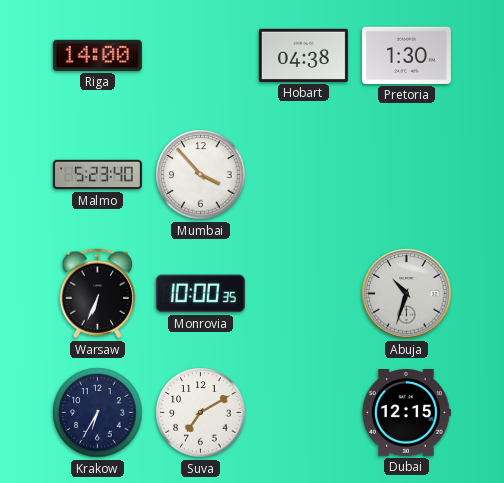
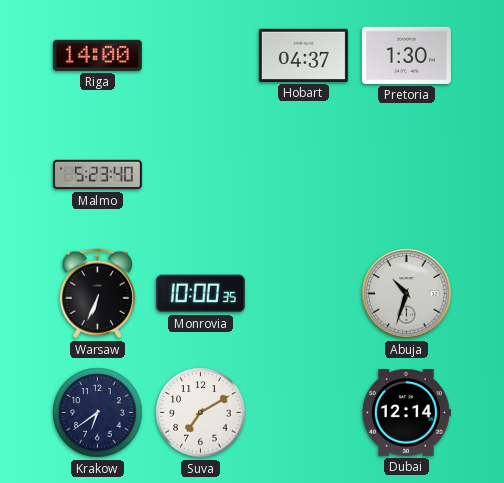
Hobart: 04:38 -> 04:37
Mumbai: 3:53 -> none
Krakow: 6:35 -> 6:39
Dubai: 12:15 -> 12:14
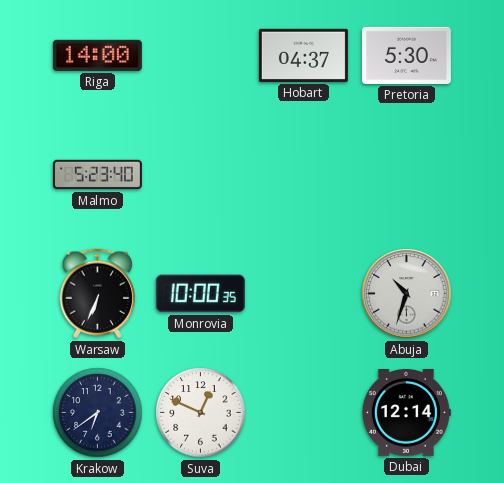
Pretoria: 1:30 -> 5:30
Suva: 7:10 -> 12:49
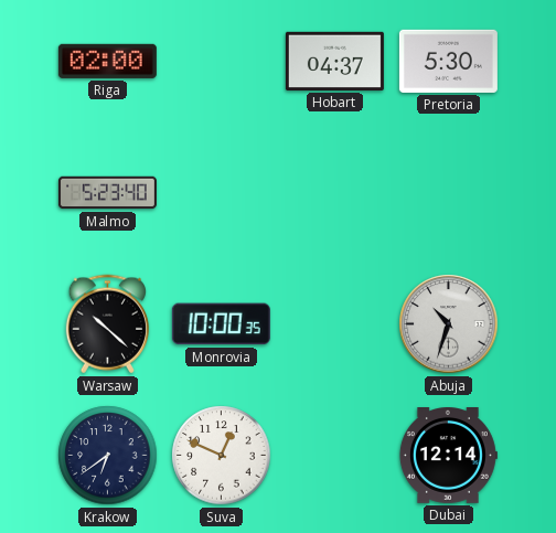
Riga: 14:00 -> 02:00
Warsaw: 6:34 -> 10:22
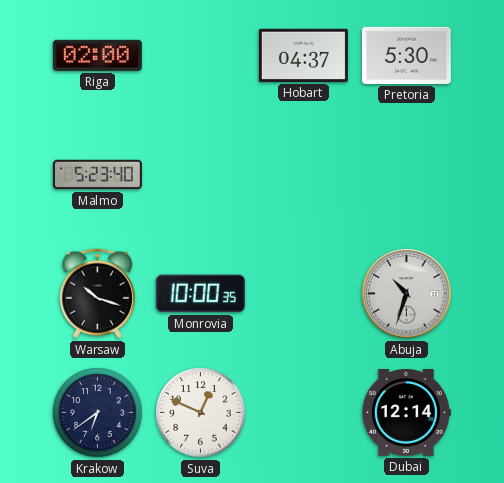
Warsaw: 10:22 -> 10:18
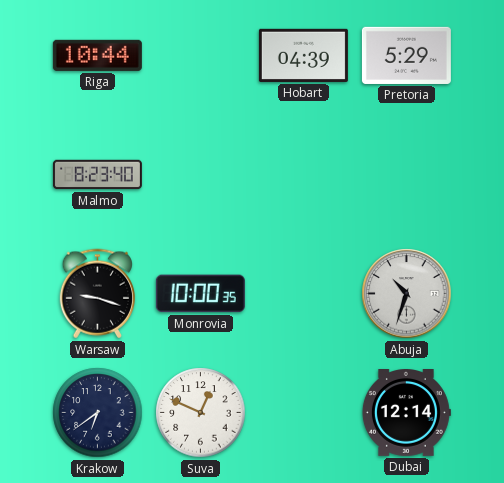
Riga: 02:00 -> 10:44
Hobart: 04:37 -> 04:39
Pretoria: 5:30 -> 5:29
Malmo: 5:23 -> 8:23
Warsaw: 10:18 -> 9:18
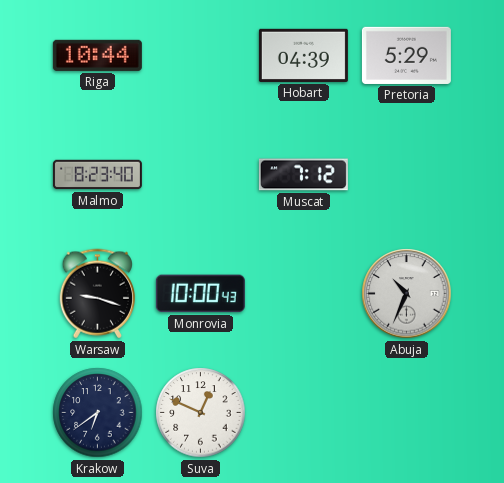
Muscat: none -> 7:12
Monrovia: 10:00:35 -> 10:00:43
Abuja: 10:33 -> 10:34
Dubai: 12:14 -> none
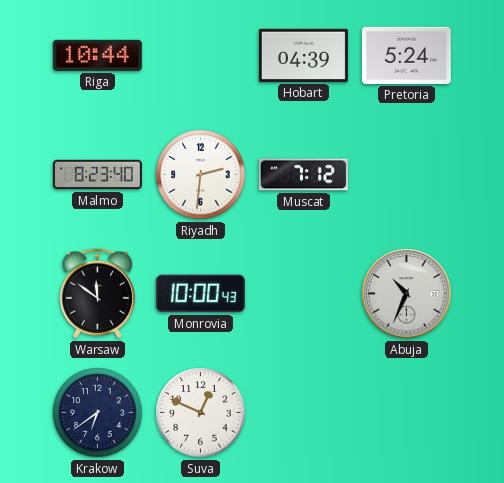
Pretoria: 5:29 -> 5:24
Riyadh: none -> 2:31
Warsaw: 9:18 -> 11:51
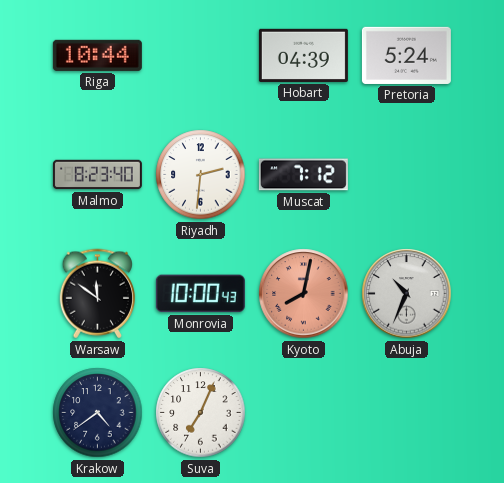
Kyoto: none -> 8:02
Krakow: 6:39 -> 4:39
Suva: 12:49 -> 7:04
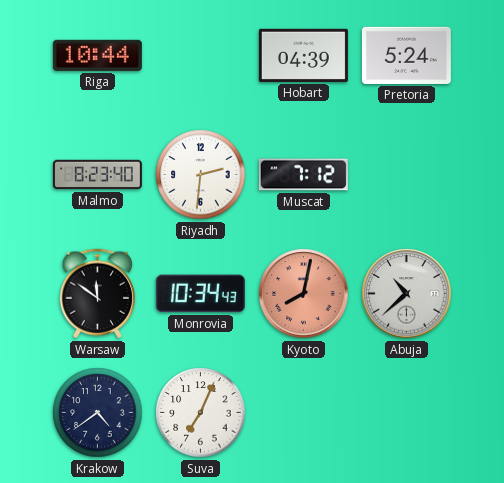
Monrovia: 10:00 -> 10:34
Abuja: 10:34 -> 10:38
